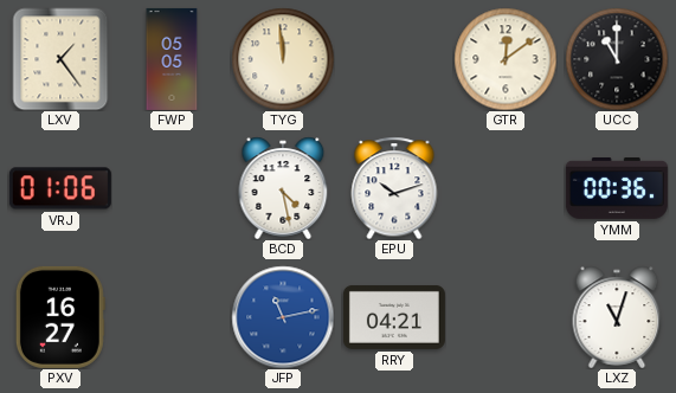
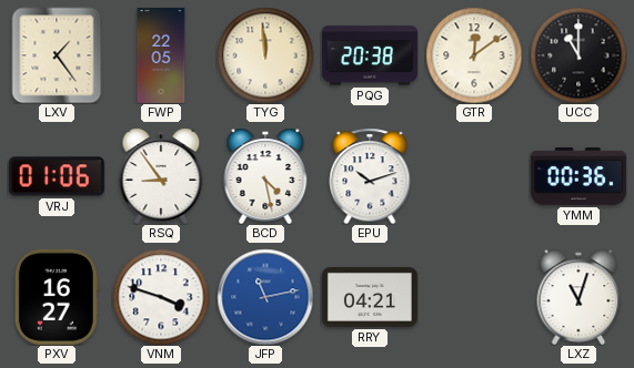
FWP: 05:05 -> 22:05
PQG: none -> 20:38
RSQ: none -> 8:54
VNM: none -> 3:48
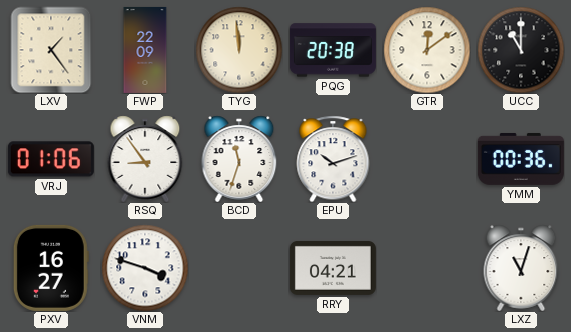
FWP: 22:05 -> 22:09
BCD: 4:28 -> 11:33
JFP: 11:13 -> none
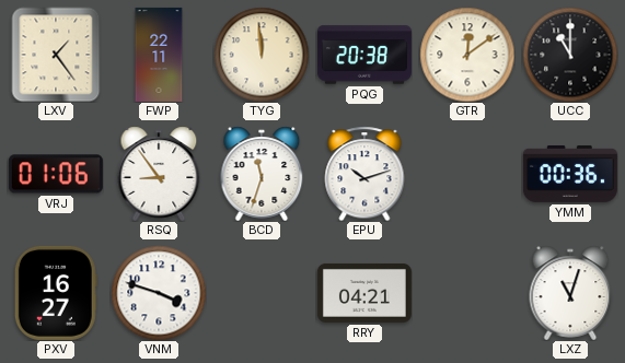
FWP: 22:09 -> 22:11
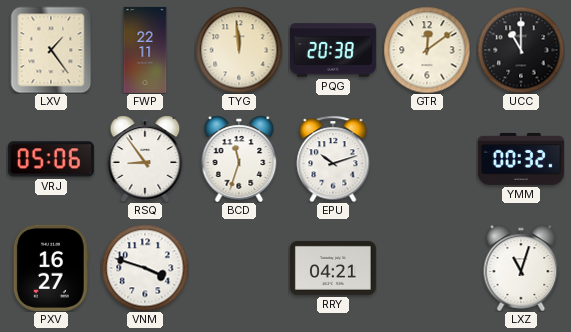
VRJ: 01:06 -> 05:06
YMM: 00:36 -> 00:32
